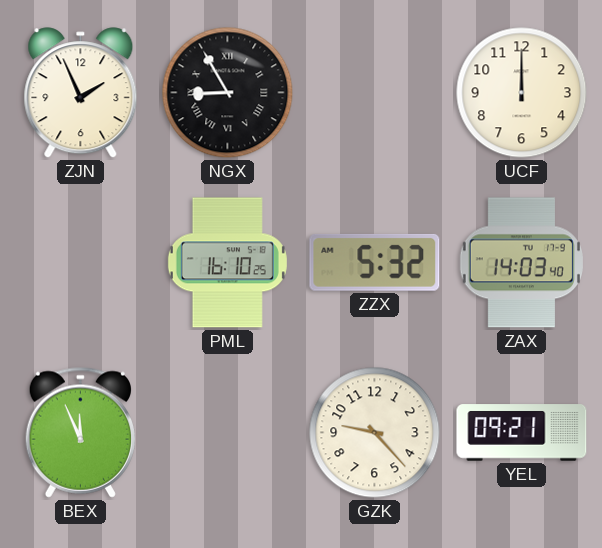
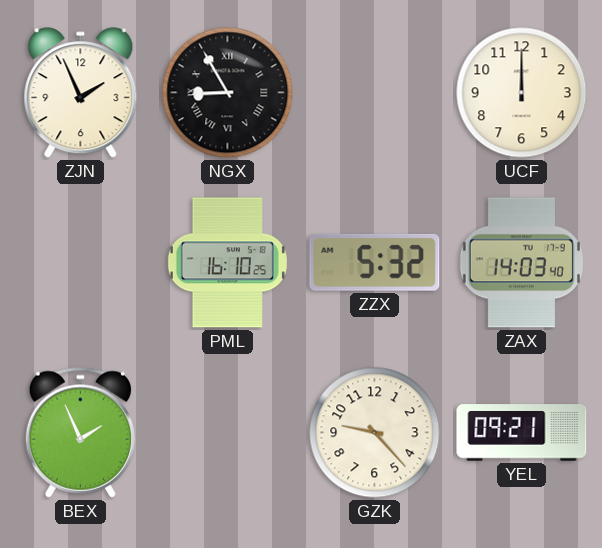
BEX: 11:56 -> 1:56
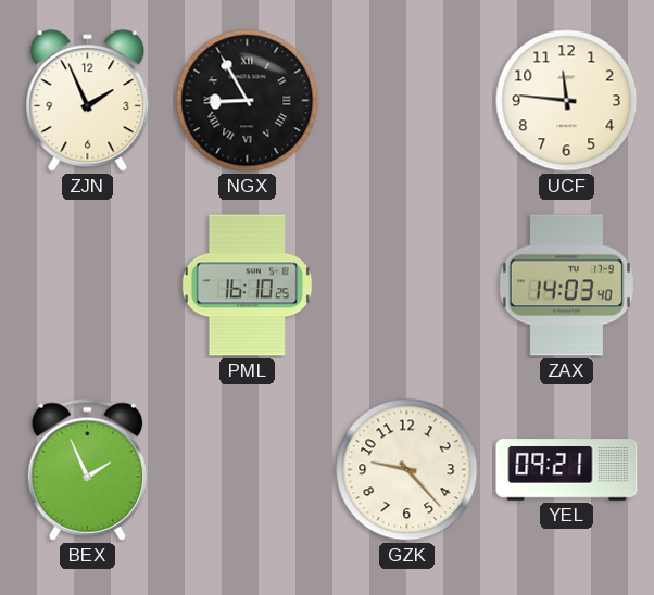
UCF: 12:00 -> 11:46
ZZX: 5:32 -> none
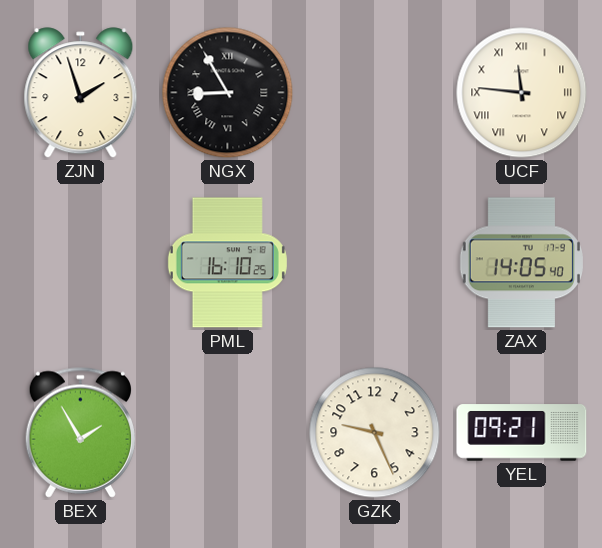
ZJN: 1:56 -> 1:57
UCF numerals: Arabic -> Roman
ZAX: 14:03 -> 14:05
BEX: 1:56 -> 1:55
GZK: 9:23 -> 9:26
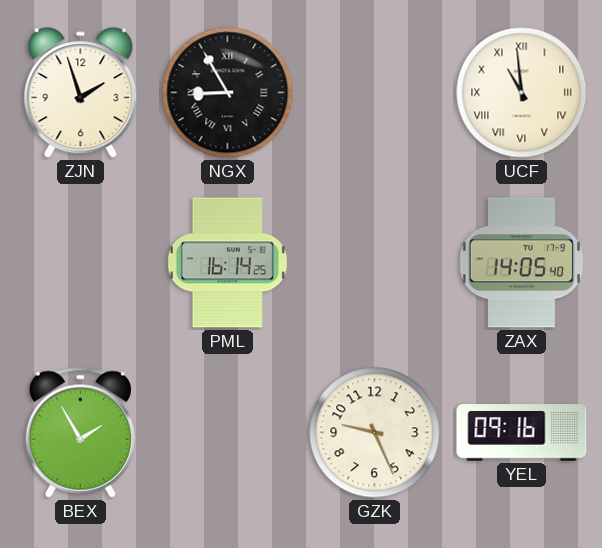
UCF: 11:46 -> 10:59
PML: 16:10 -> 16:14
YEL: 09:21 -> 09:16
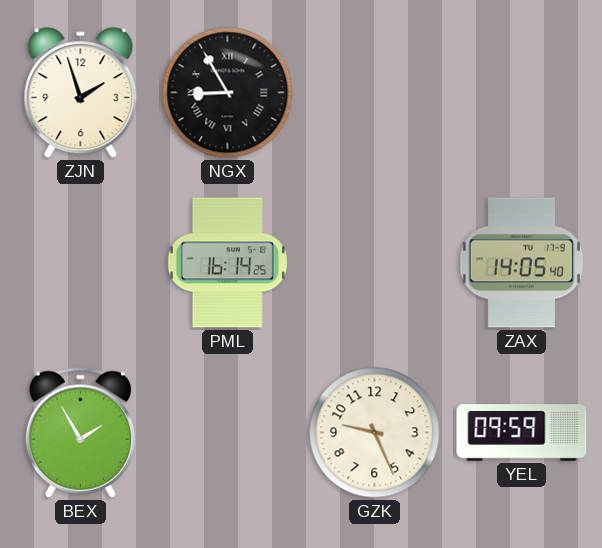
UCF: 10:59 -> none
YEL: 09:16 -> 09:59
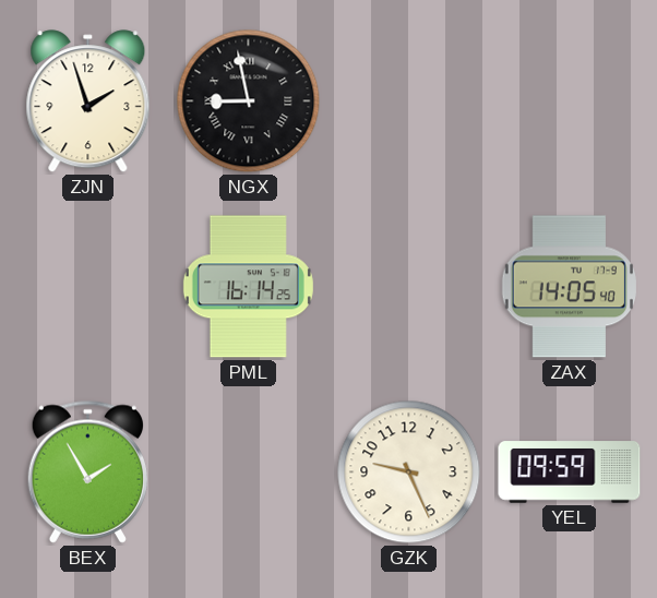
NGX: 8:55 -> 8:58
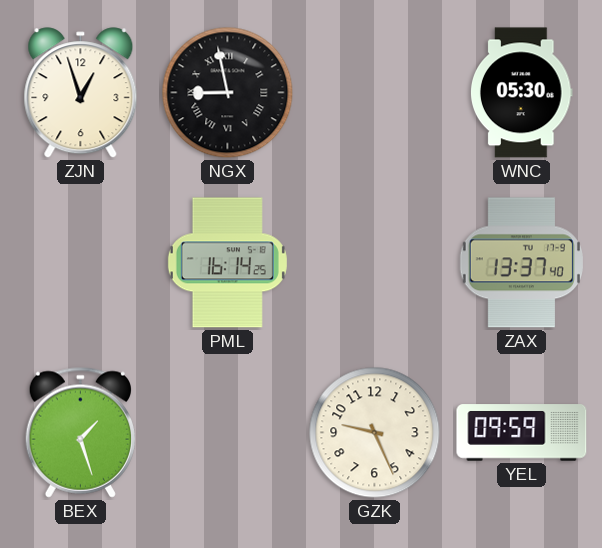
ZJN: 1:57 -> 12:57
WNC: none -> 05:30
ZAX: 14:05 -> 13:37
BEX: 1:55 -> 1:27
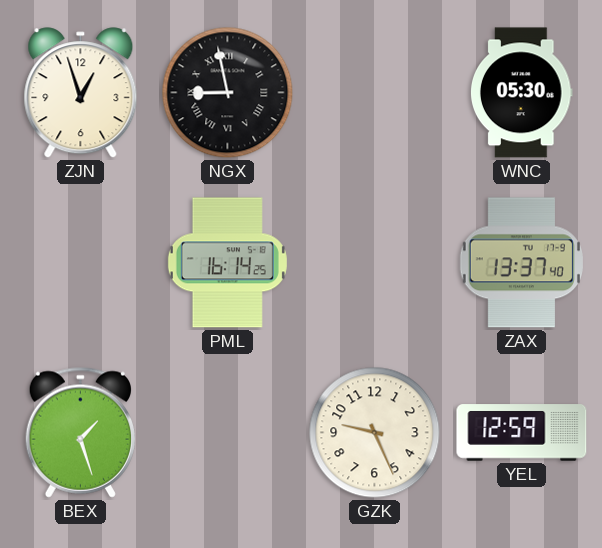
YEL: 09:59 -> 12:59
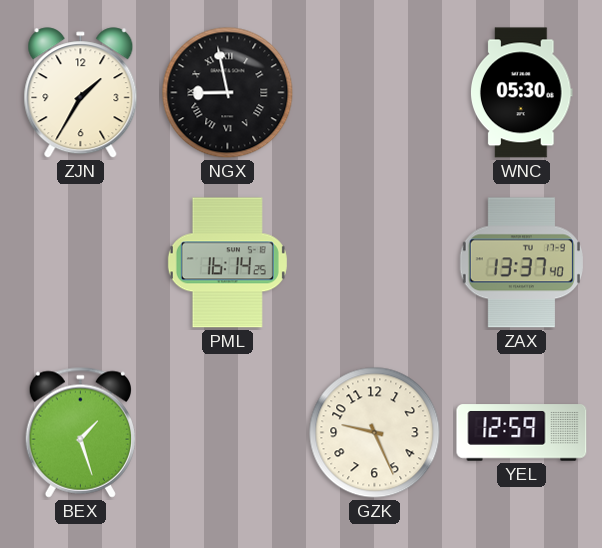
ZJN: 12:57 -> 1:35
